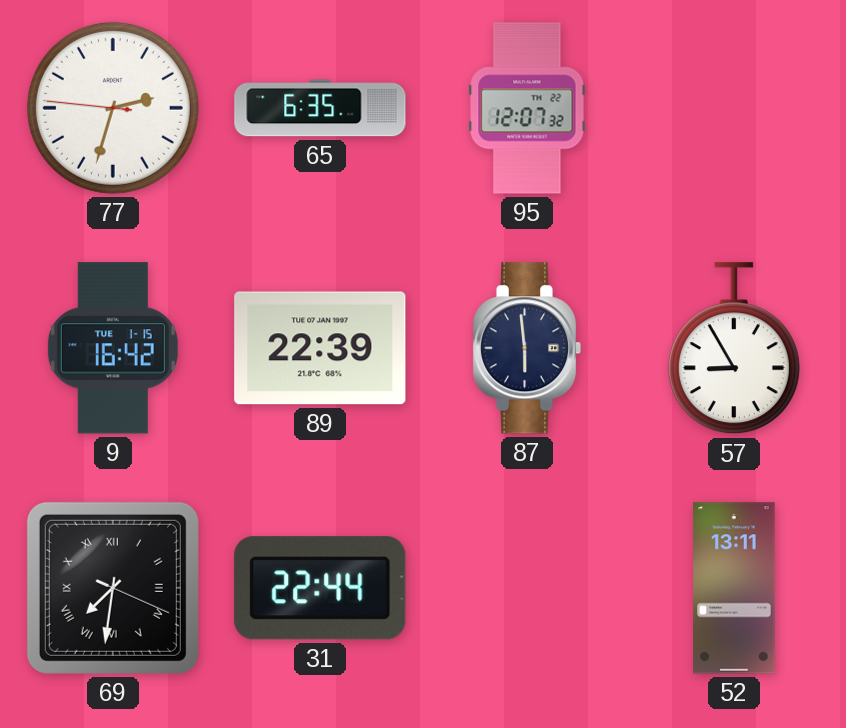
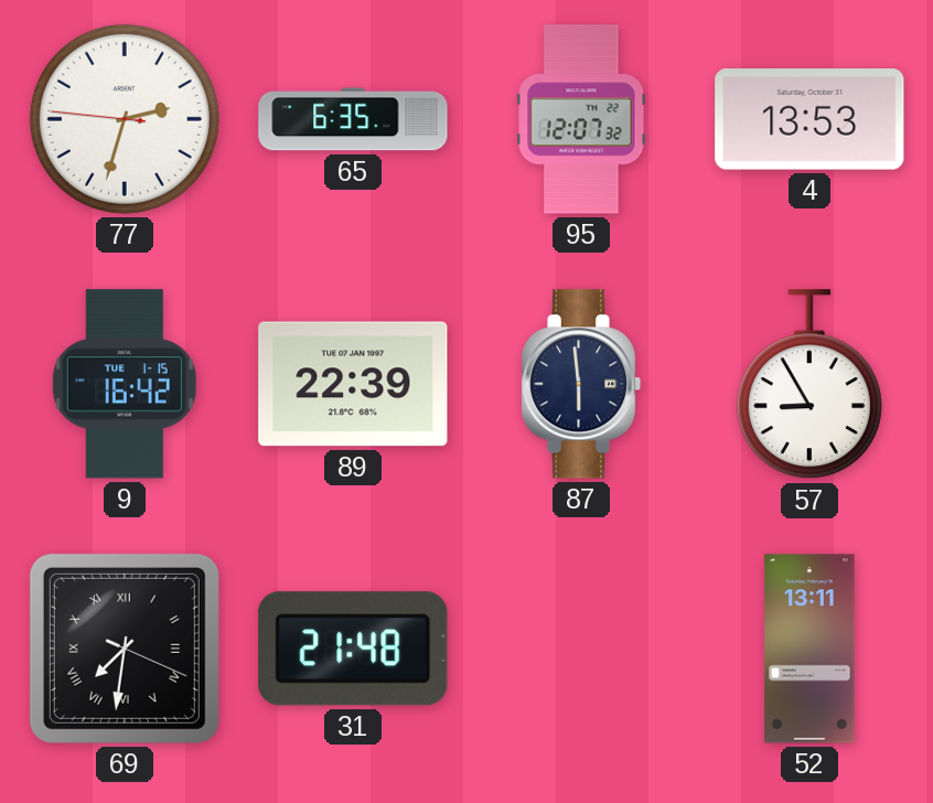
4: none -> 13:53
31: 22:44 -> 21:48
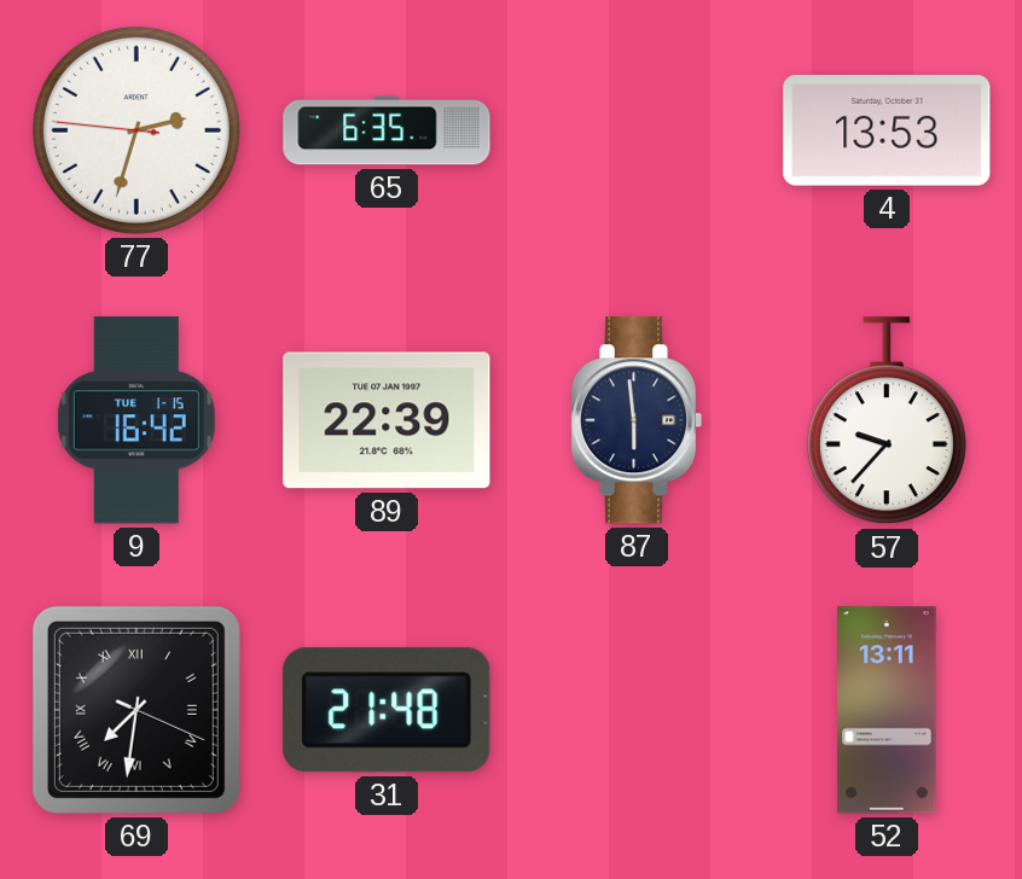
95: 12:07 -> none
57: 8:55 -> 9:37
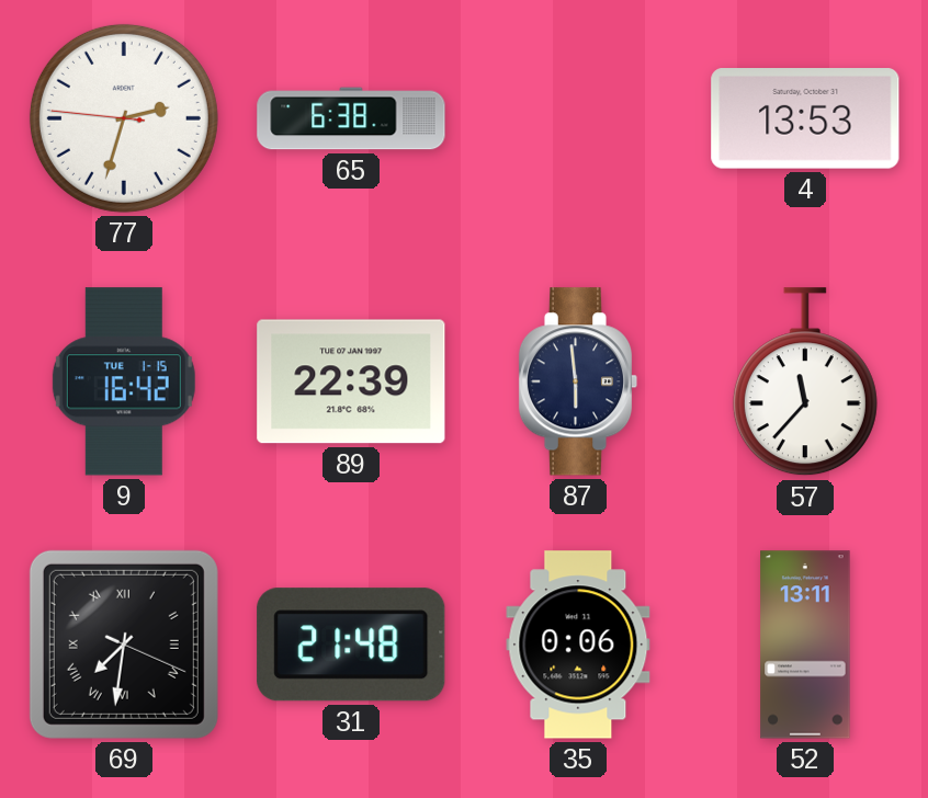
65: 6:35 -> 6:38
57: 9:37 -> 11:37
35: none -> 0:06
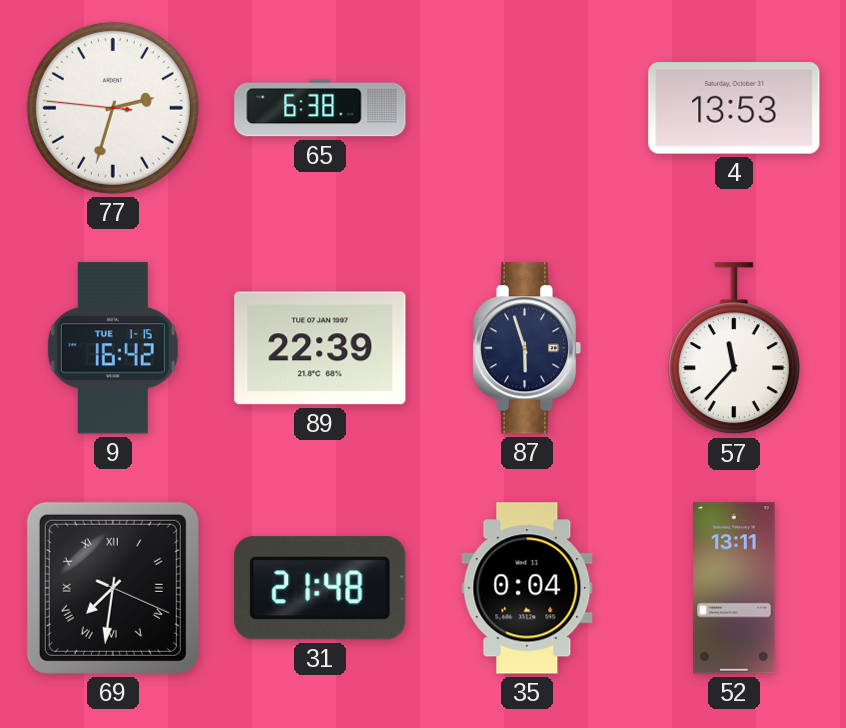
87: 5:59 -> 5:57
35: 0:06 -> 0:04
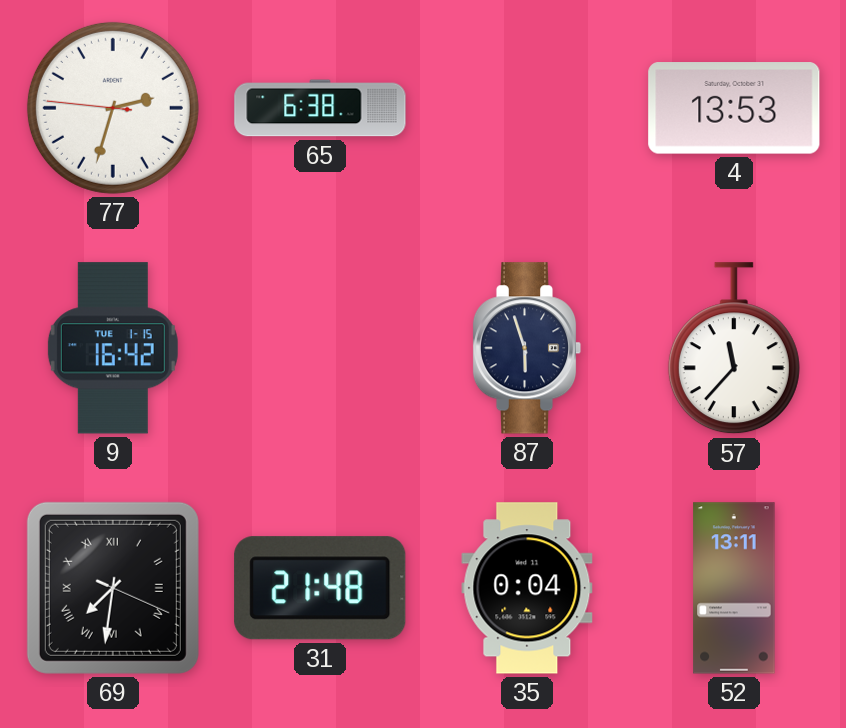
89: 22:39 -> none
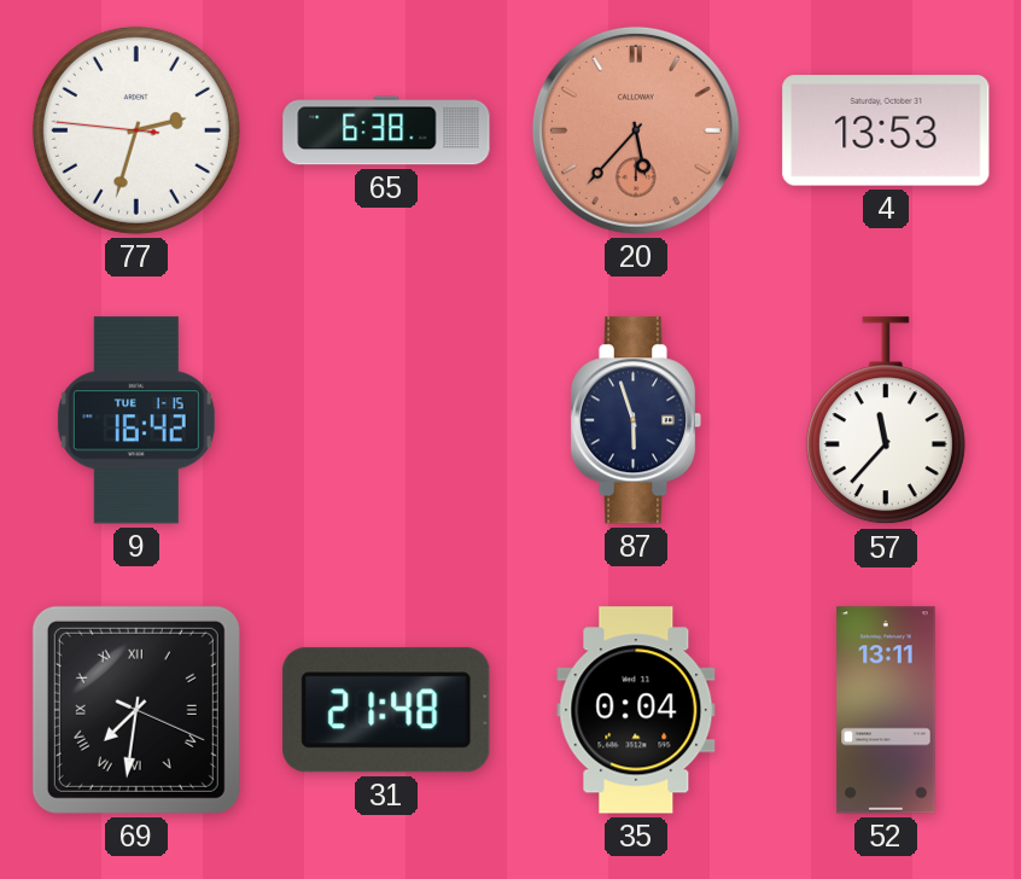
20: none -> 5:37
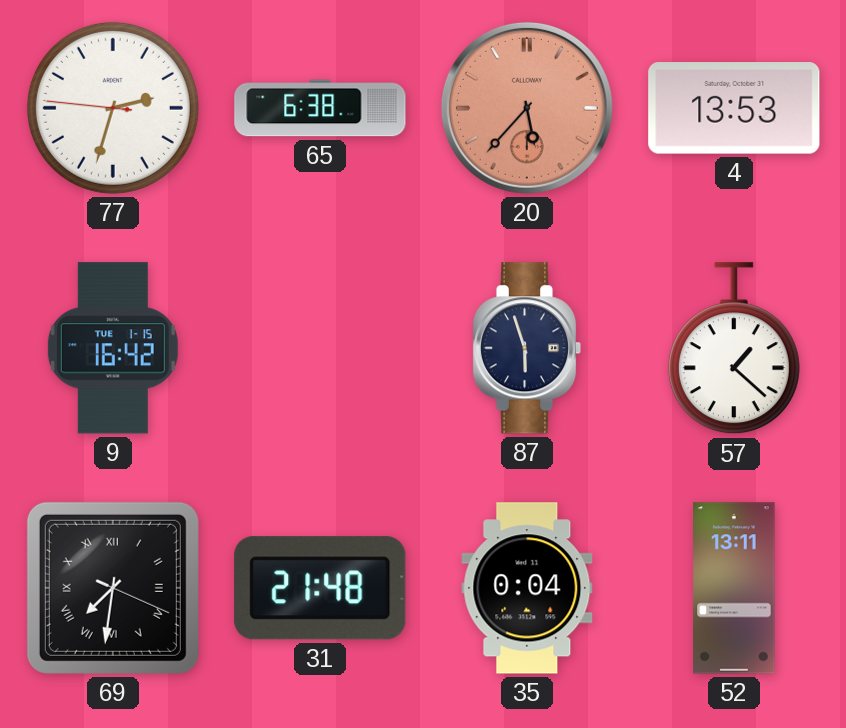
57: 11:37 -> 1:22
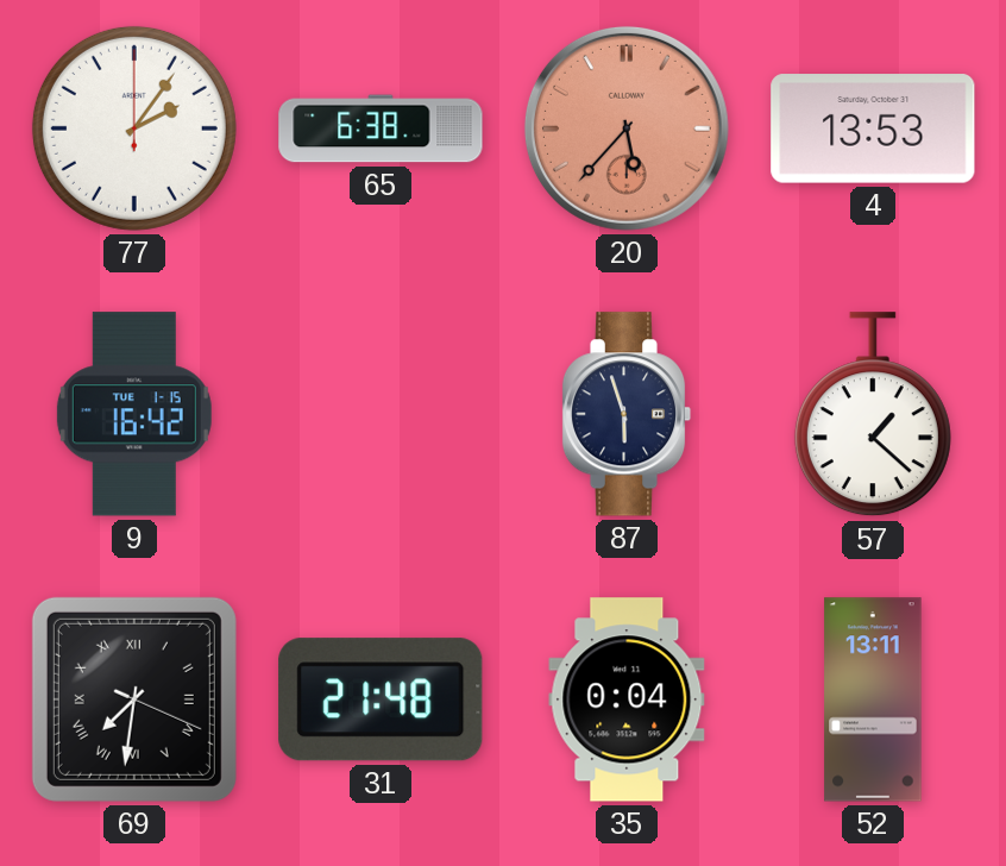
77: 2:32 -> 2:06
